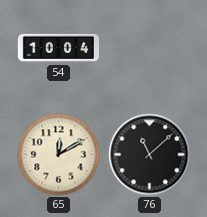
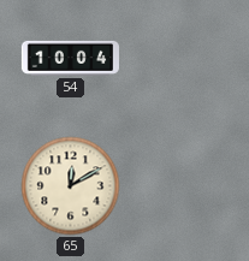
76: 11:08 -> none
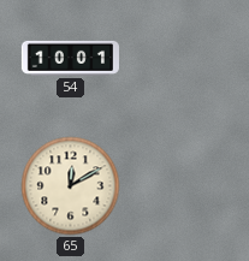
54: 10:04 -> 10:01
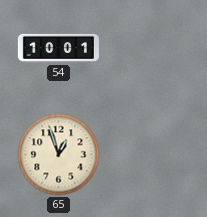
65: 12:10 -> 12:57
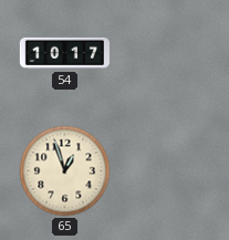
54: 10:01 -> 10:17
